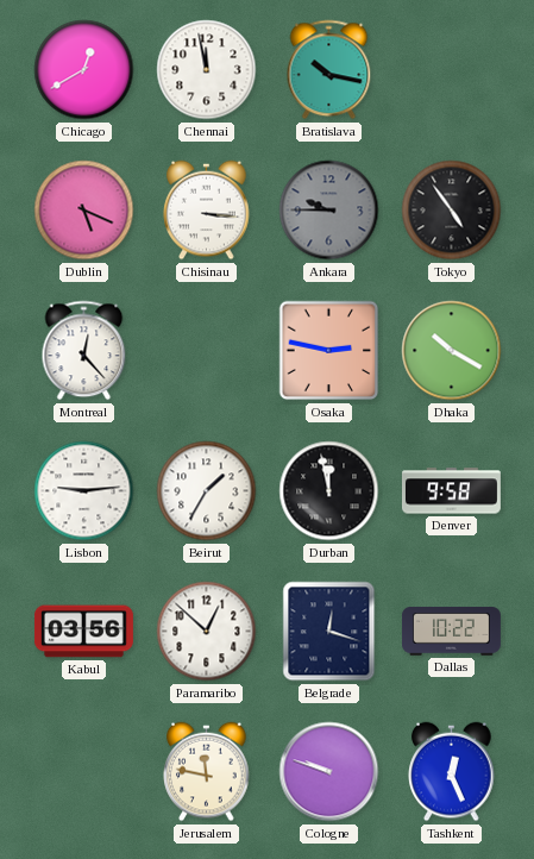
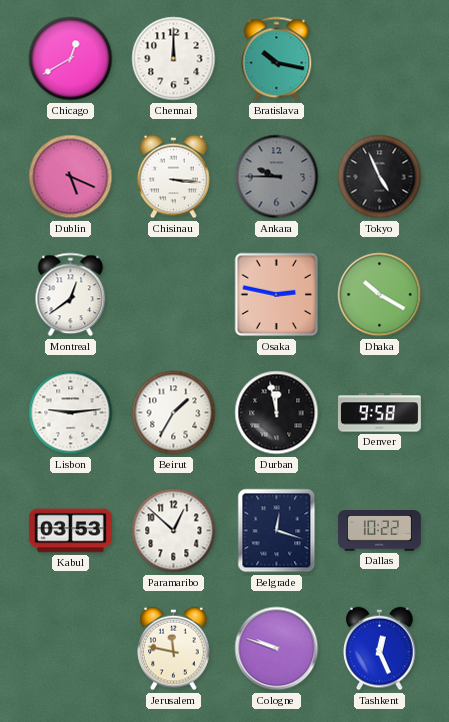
Chennai: 11:58 -> 12:00
Tokyo: 4:54 -> 4:56
Montreal: 12:23 -> 12:39
Kabul: 03:56 -> 03:53
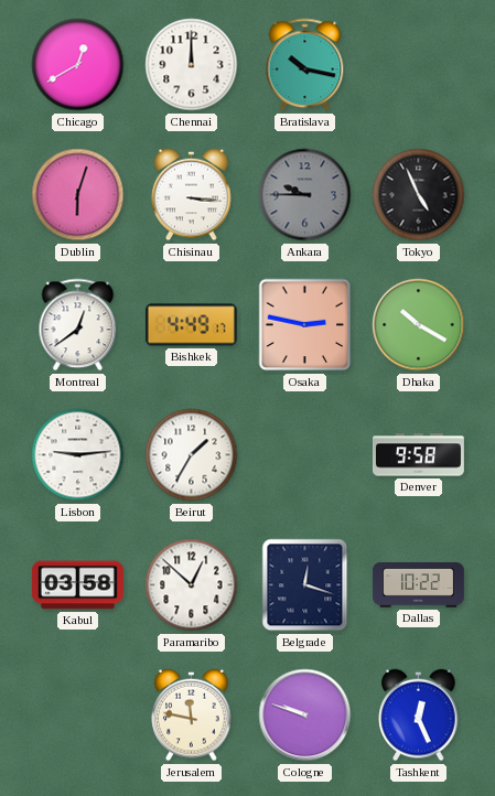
Dublin: 5:19 -> 6:03
Bishkek: none -> 4:49
Durban: 11:58 -> none
Kabul: 03:53 -> 03:58
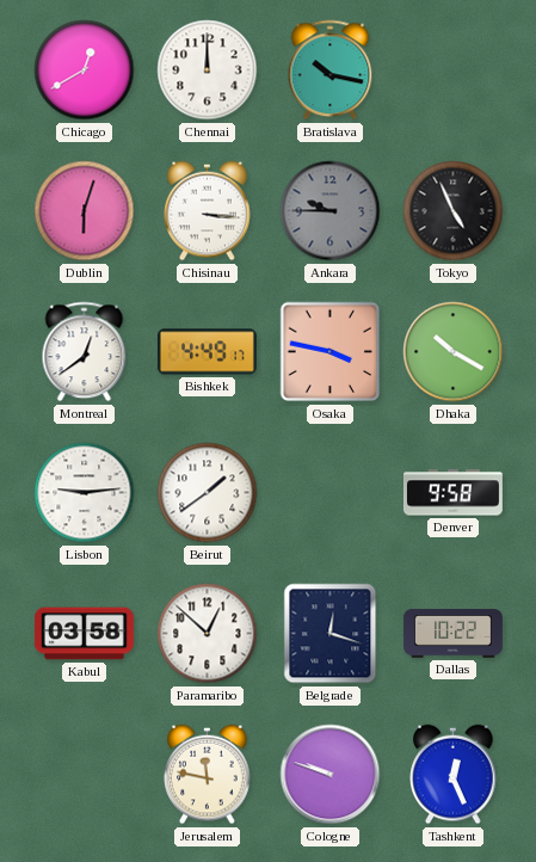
Osaka: 2:47 -> 3:47
Beirut: 1:35 -> 1:39
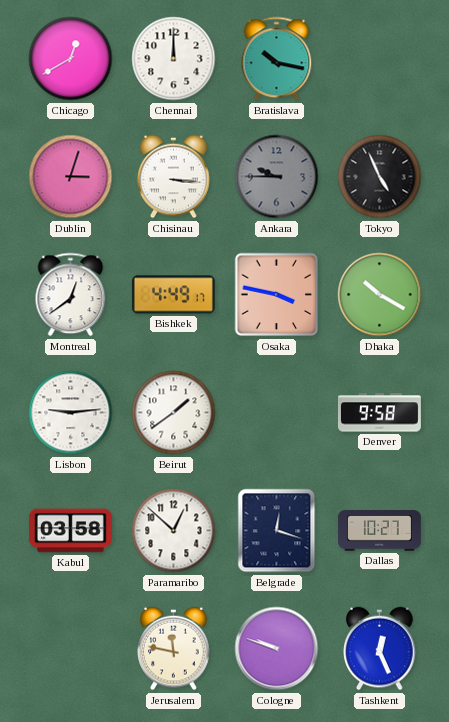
Dublin: 6:03 -> 3:03
Dallas: 10:22 -> 10:27
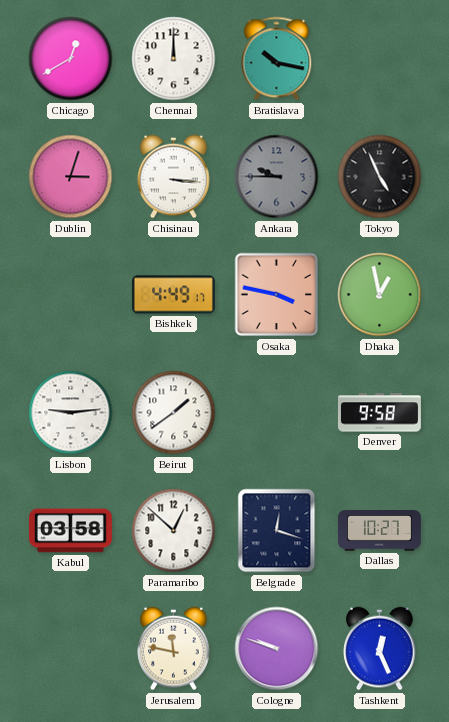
Montreal: 12:39 -> none
Dhaka: 10:20 -> 12:58
